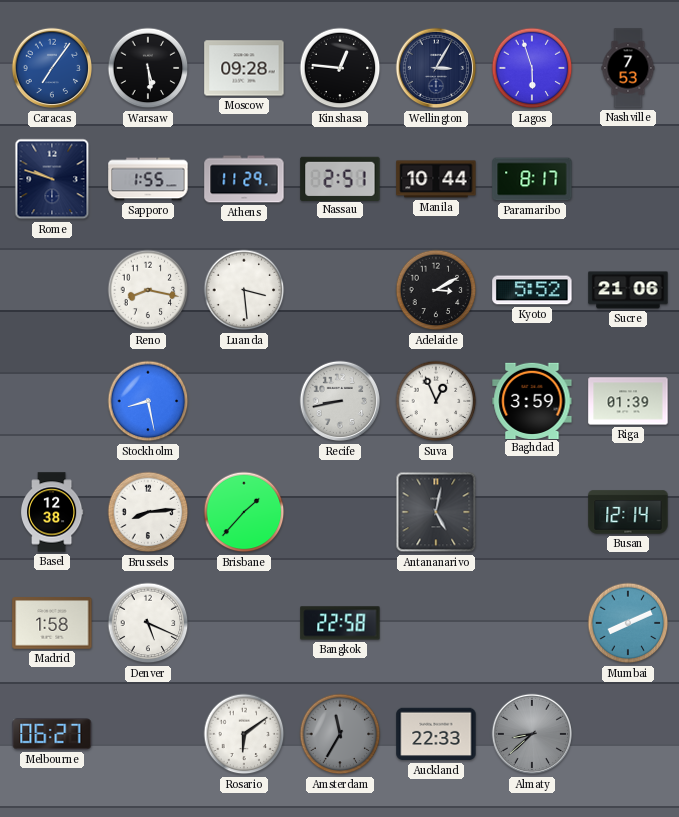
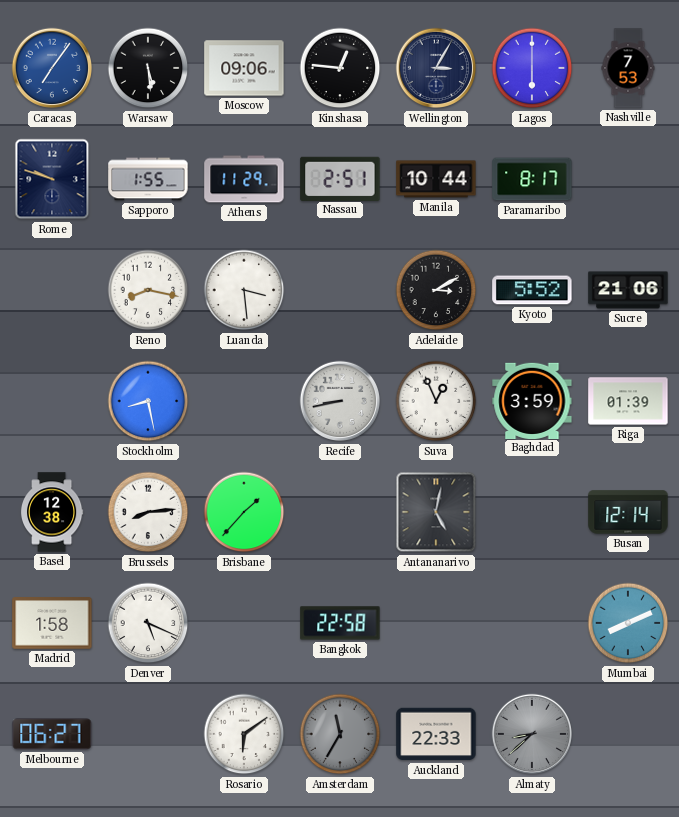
Moscow: 09:28 -> 09:06
Lagos: 5:57 -> 6:00
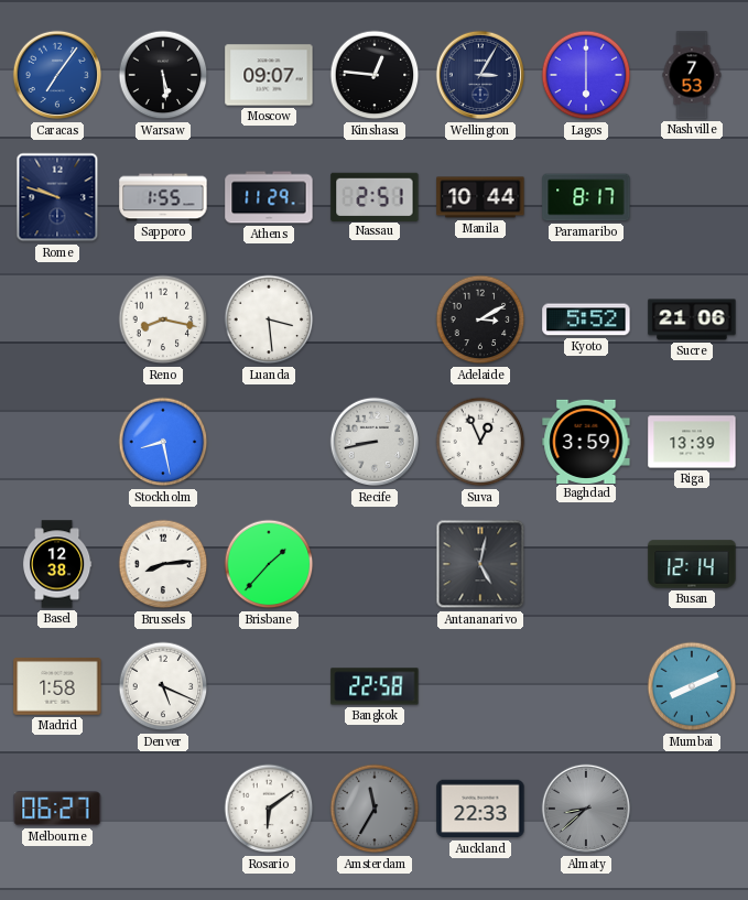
Moscow: 09:06 -> 09:07
Riga: 01:39 -> 13:39
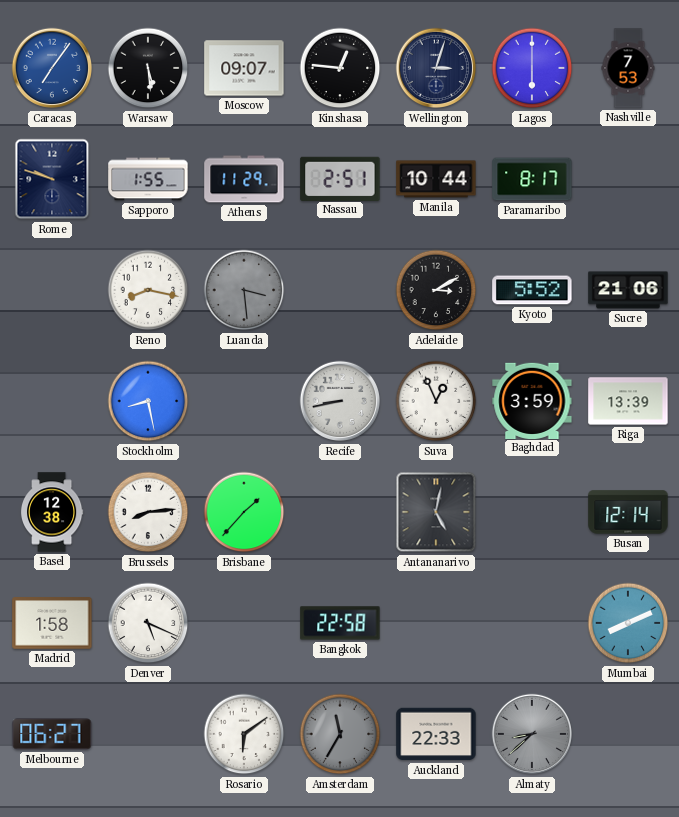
Wellington: 3:05 -> 3:03
Luanda dial: white -> grey
